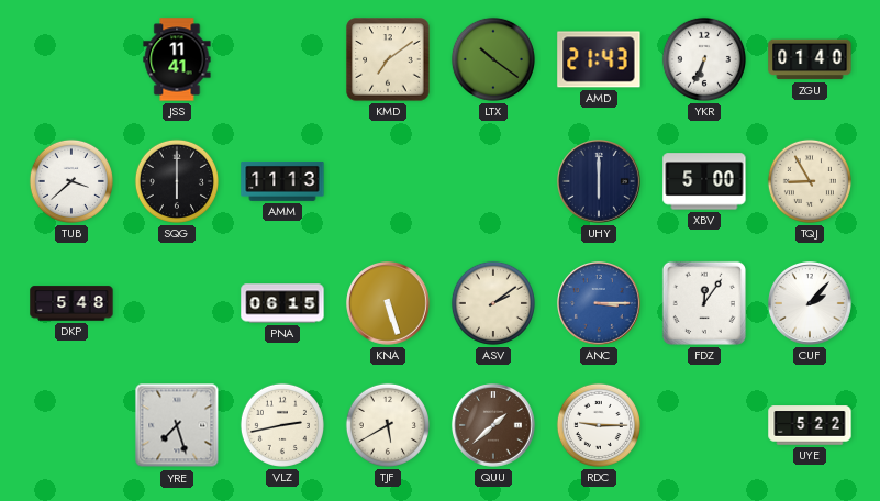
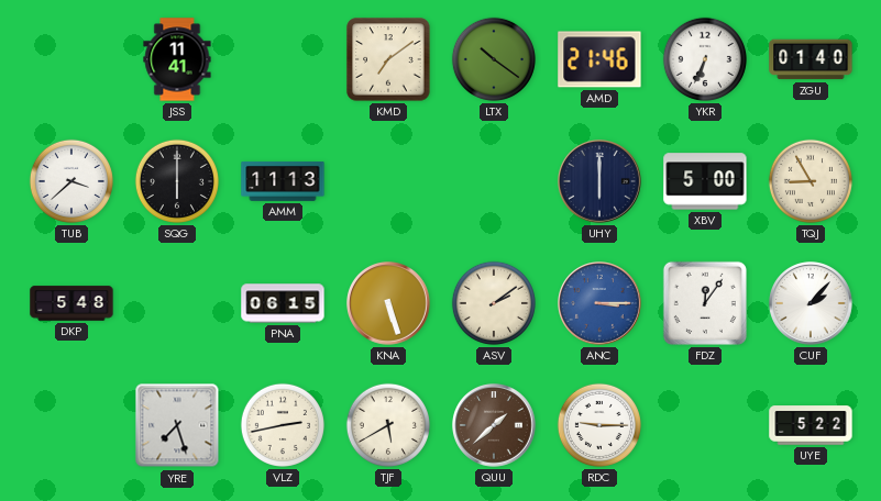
AMD: 21:43 -> 21:46
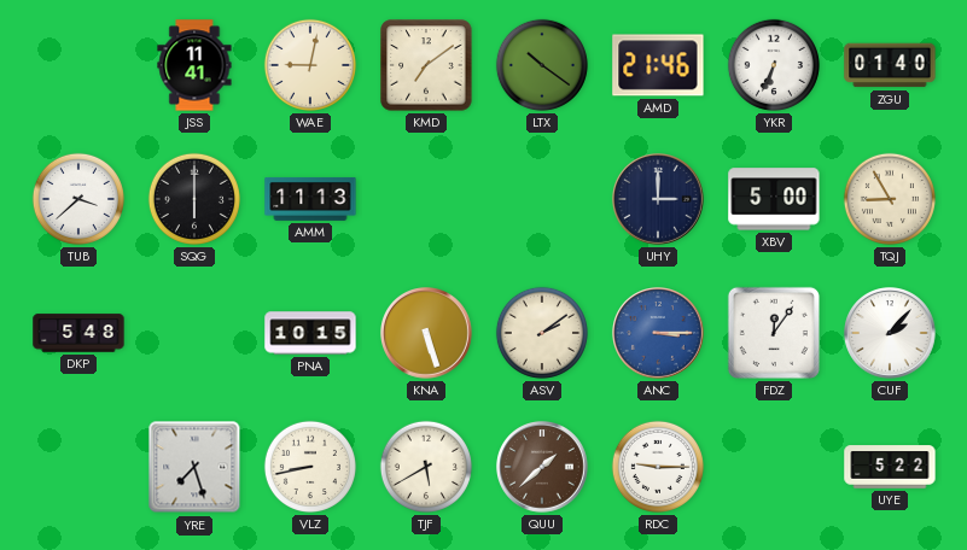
WAE: none -> 9:02
UHY: 6:00 -> 3:00
PNA: 06:15 -> 10:15
VLZ: 2:43 -> 8:43
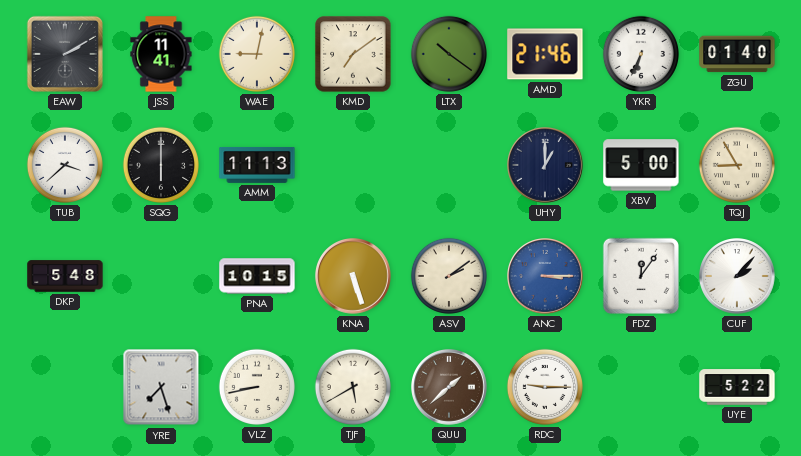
EAW: none -> 2:10
UHY: 3:00 -> 1:00
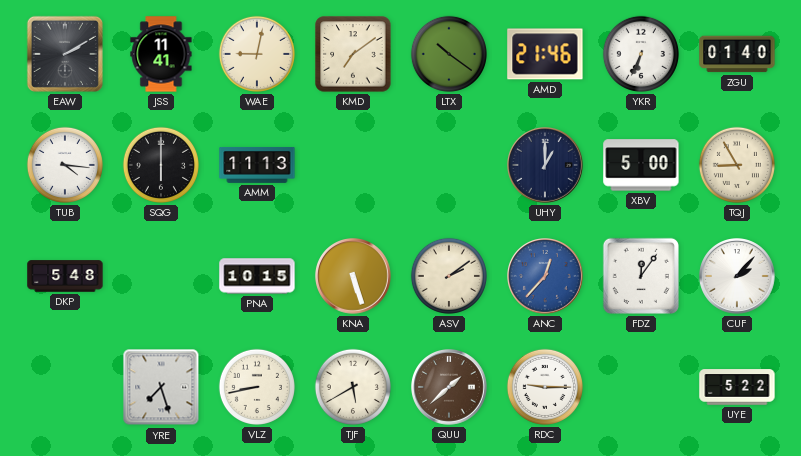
TUB: 3:38 -> 4:16
ANC: 3:15 -> 12:37
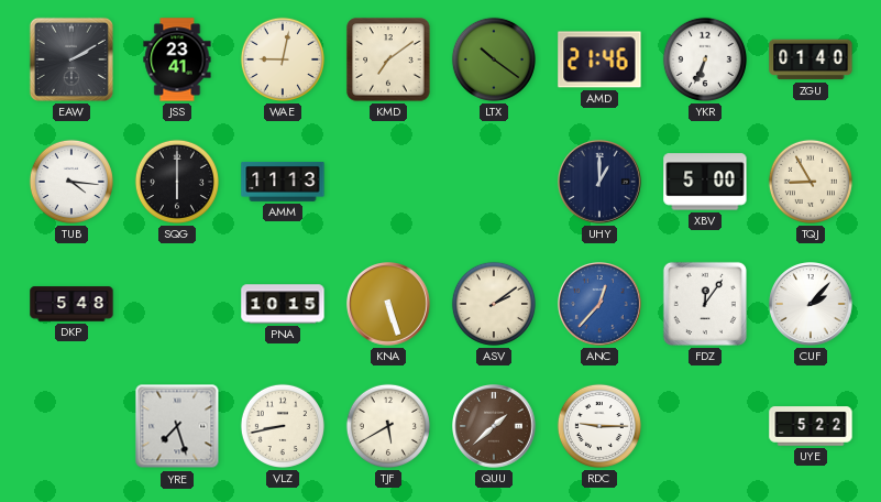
JSS: 11:41 -> 23:41
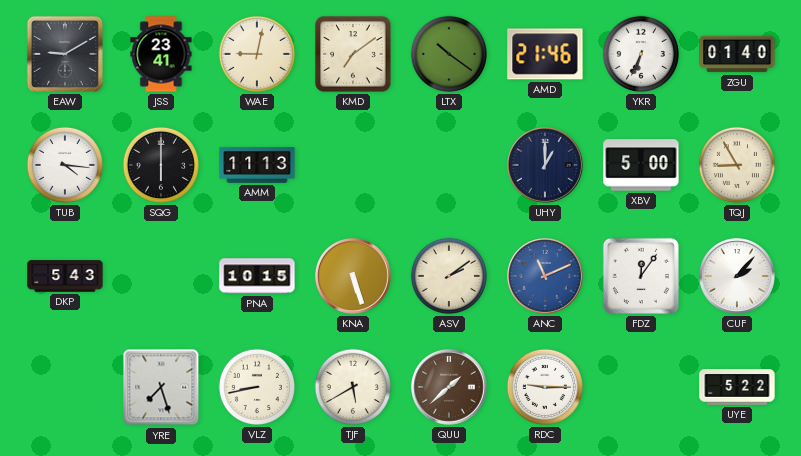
EAW: 2:10 -> 9:10
DKP: 5:48 -> 5:43
ANC: 12:37 -> 11:11
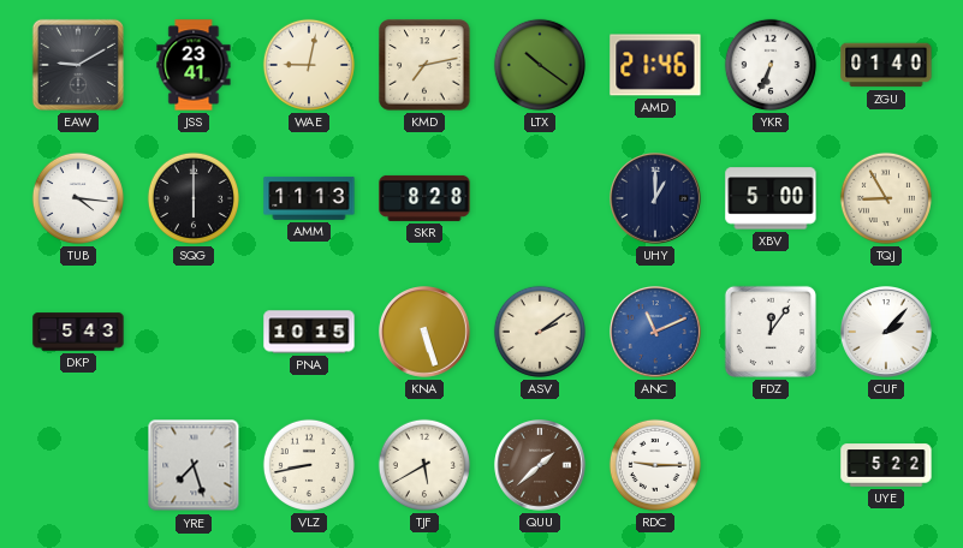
KMD: 7:09 -> 7:13
SKR: none -> 8:28
